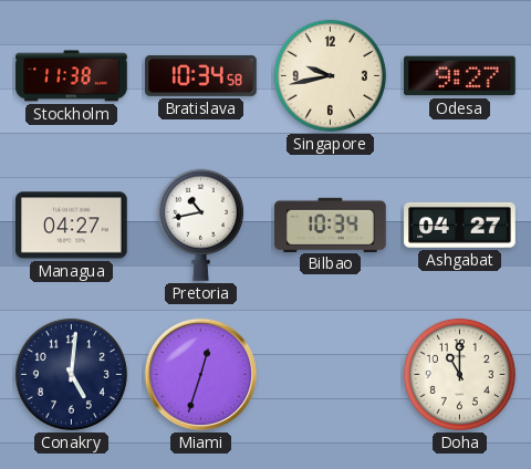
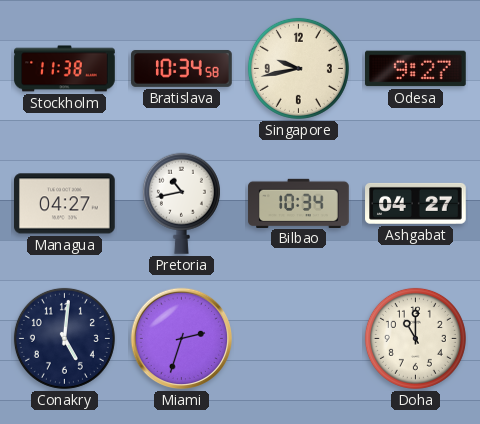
Miami: 12:33 -> 2:33
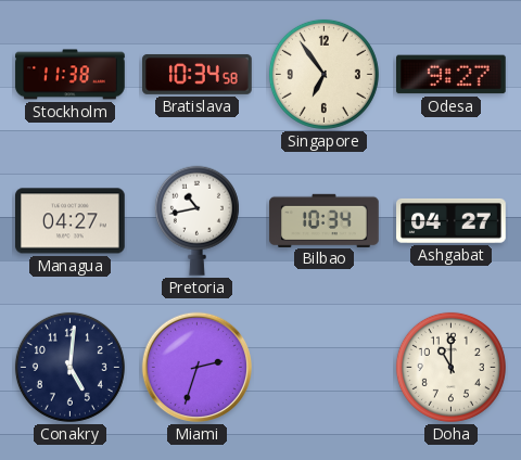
Singapore: 9:43 -> 6:54
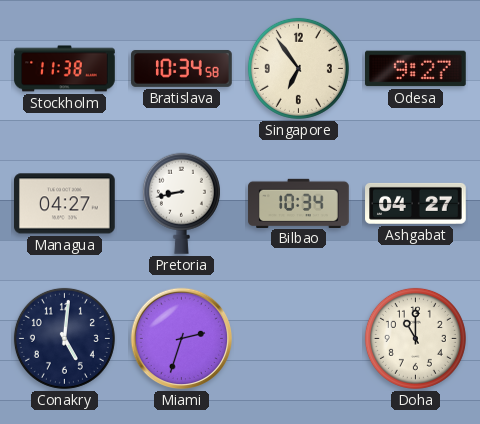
Pretoria: 10:43 -> 8:43
